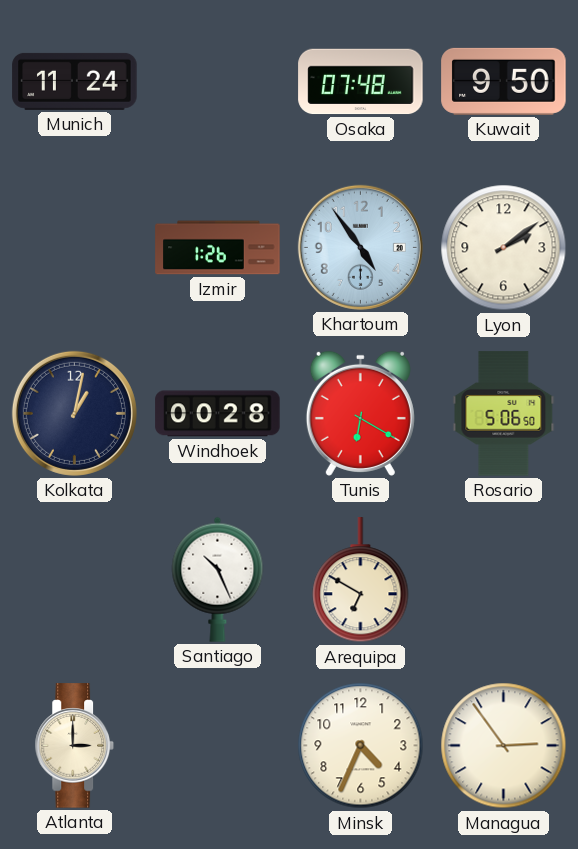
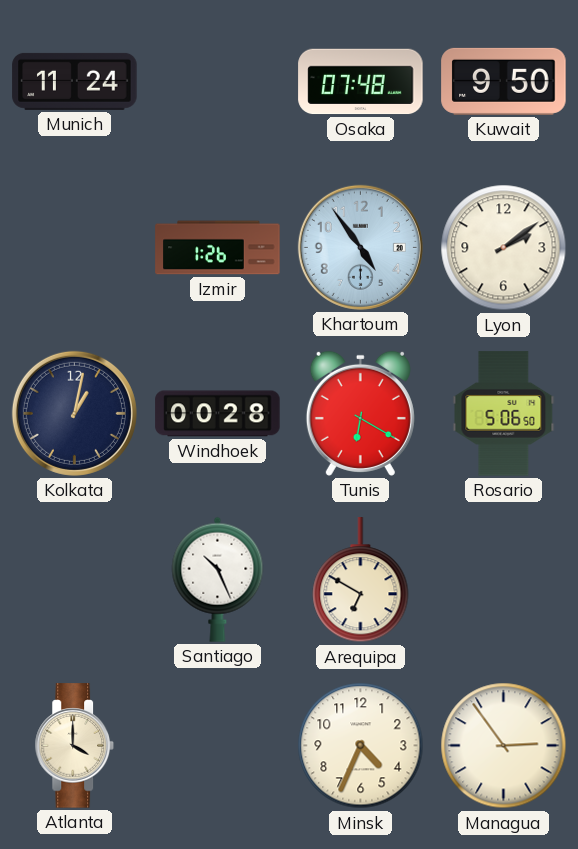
Atlanta: 3:00 -> 4:00
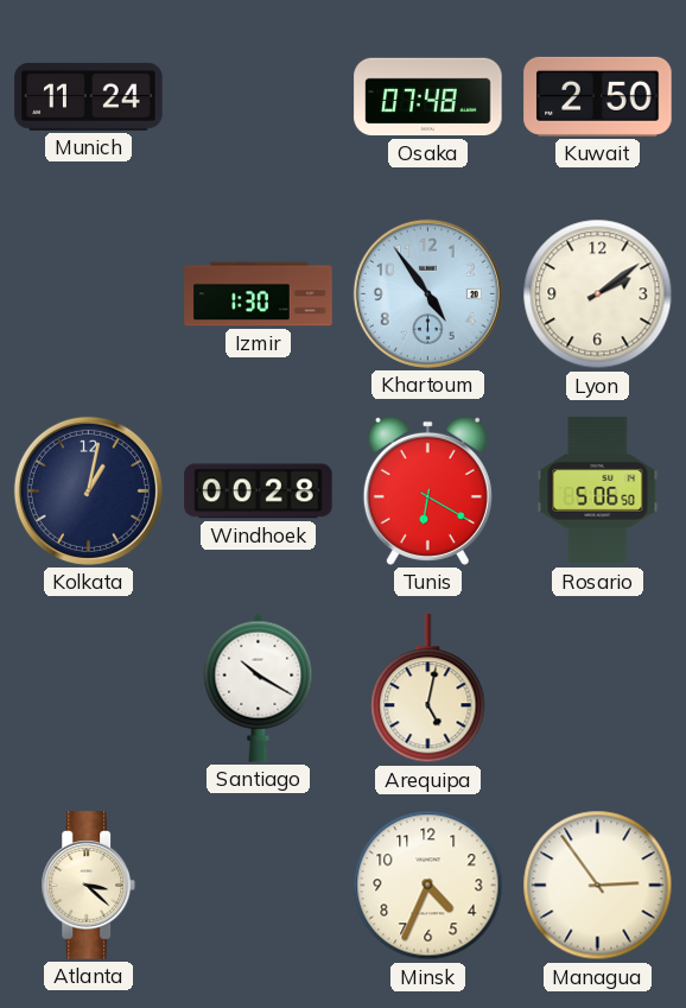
Kuwait: 9:50 -> 2:50
Izmir: 1:26 -> 1:30
Santiago: 10:26 -> 10:20
Arequipa: 6:50 -> 5:02
Atlanta: 4:00 -> 3:22
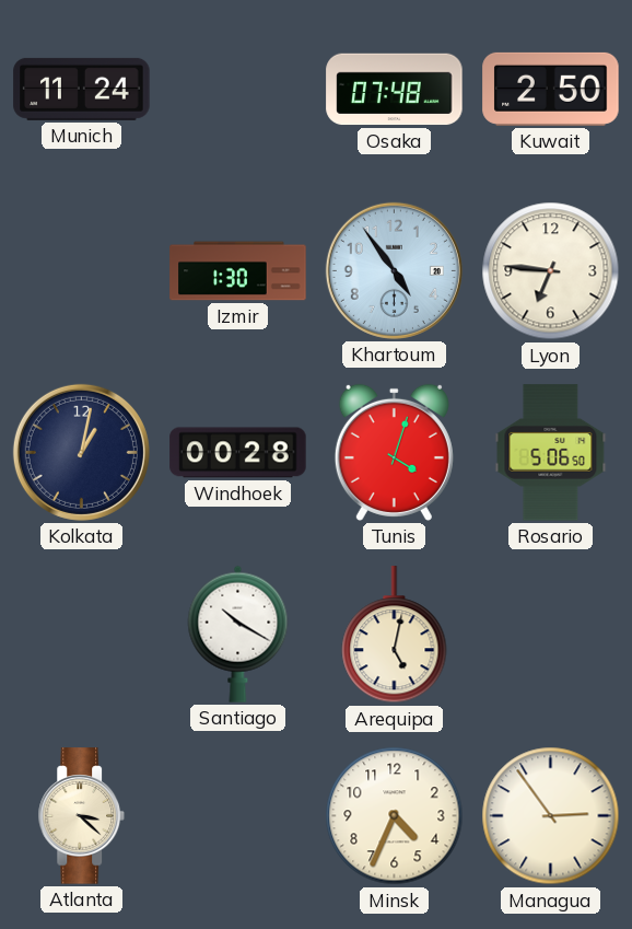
Lyon: 2:09 -> 6:46
Tunis: 6:20 -> 4:03
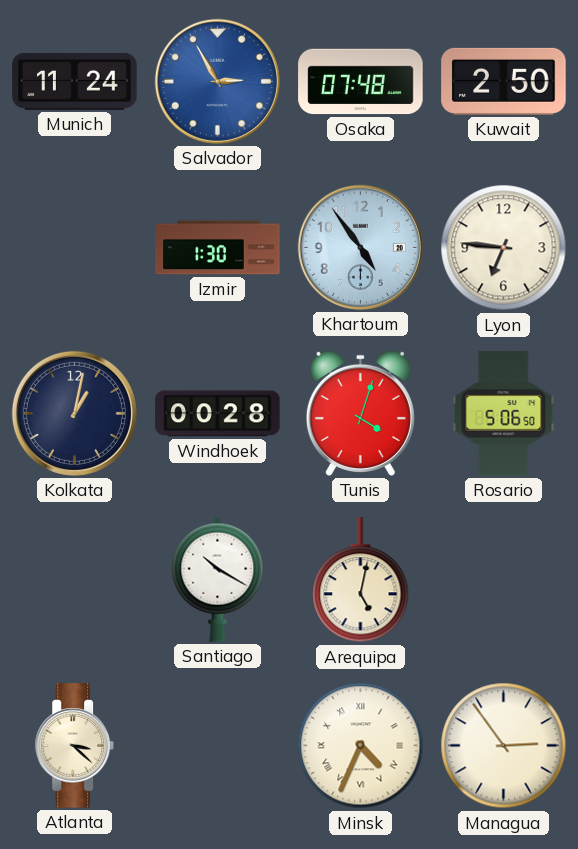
Salvador: none -> 2:55
Minsk numerals: Arabic -> Roman
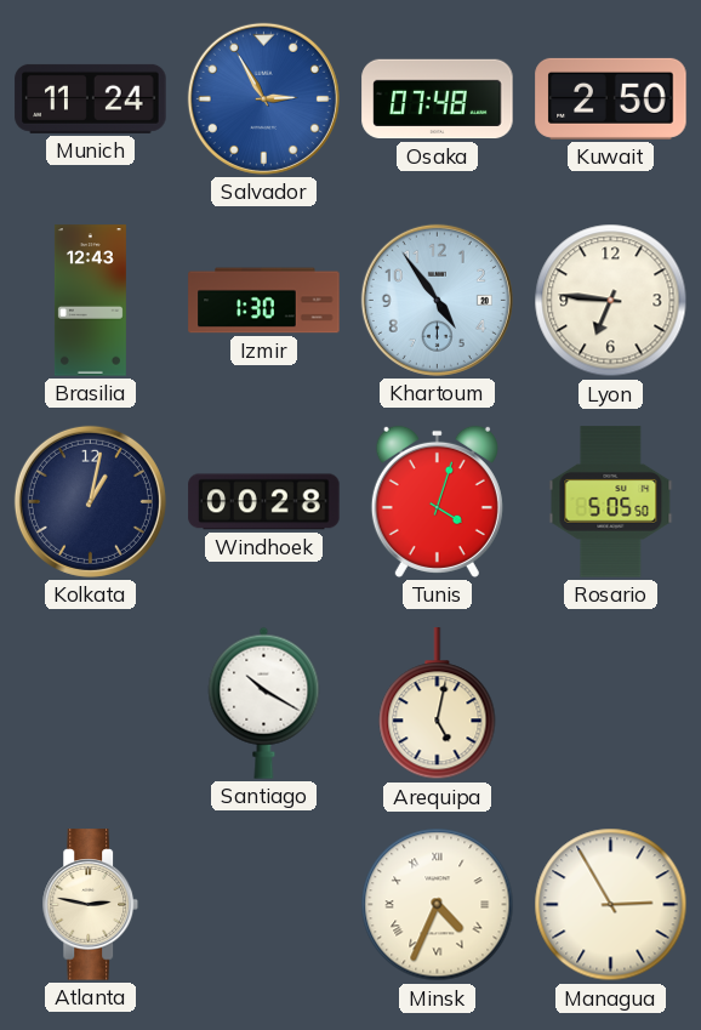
Brasilia: none -> 12:43
Rosario: 5:06 -> 5:05
Atlanta: 3:22 -> 2:47
Managua: 2:54 -> 2:55
